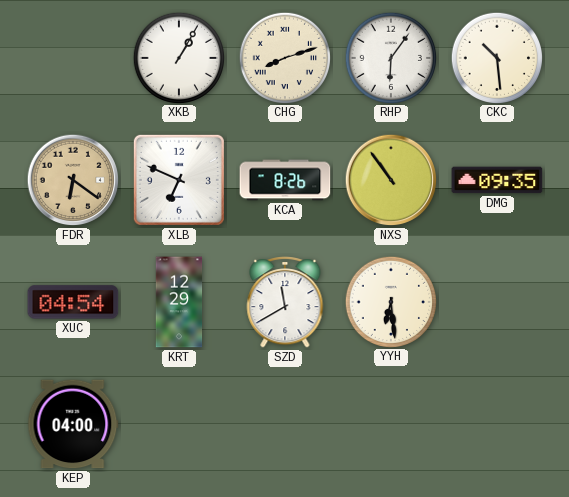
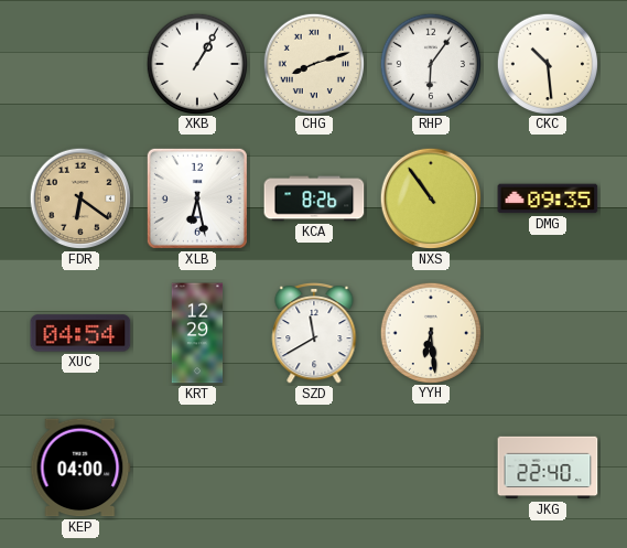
XLB: 6:49 -> 6:28
JKG: none -> 22:40
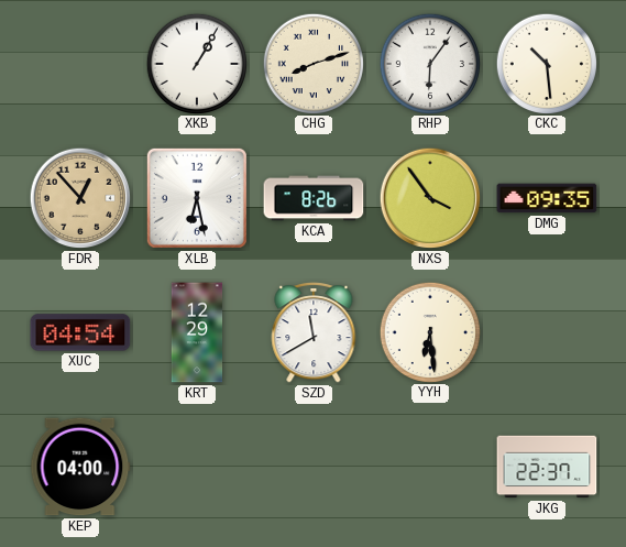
FDR: 6:21 -> 12:53
NXS: 10:54 -> 3:54
JKG: 22:40 -> 22:37
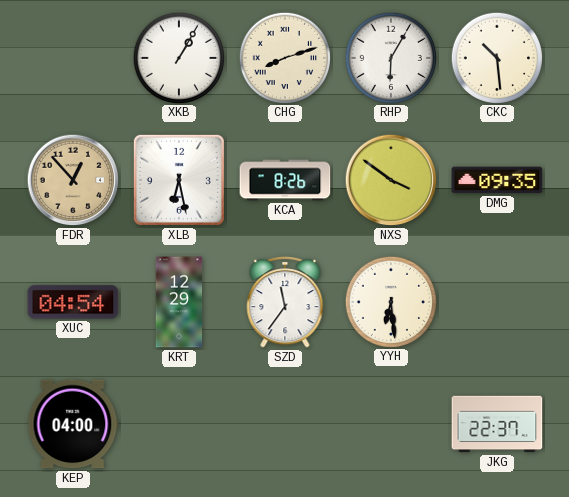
RHP: 6:06 -> 6:05
NXS: 3:54 -> 3:51
SZD: 11:40 -> 11:36
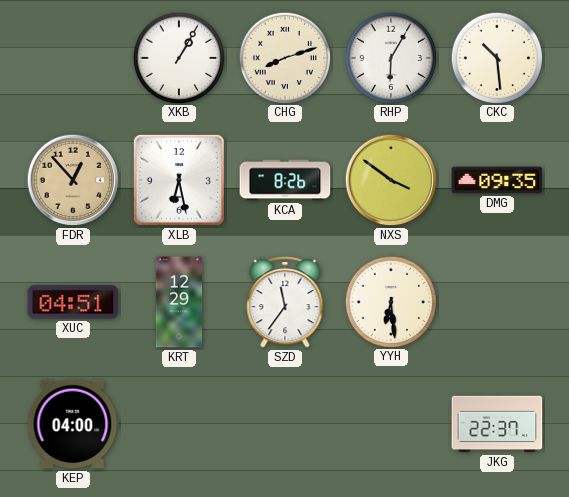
XUC: 04:54 -> 04:51
